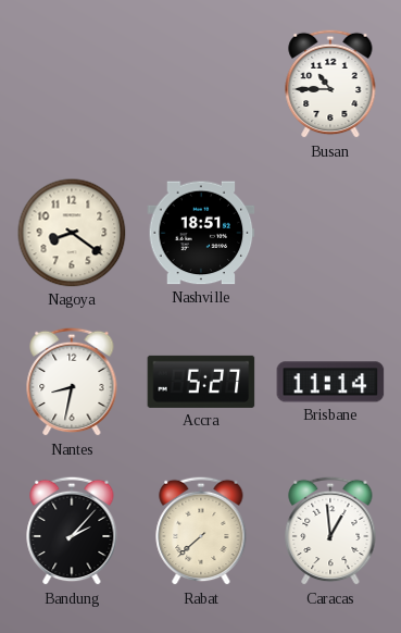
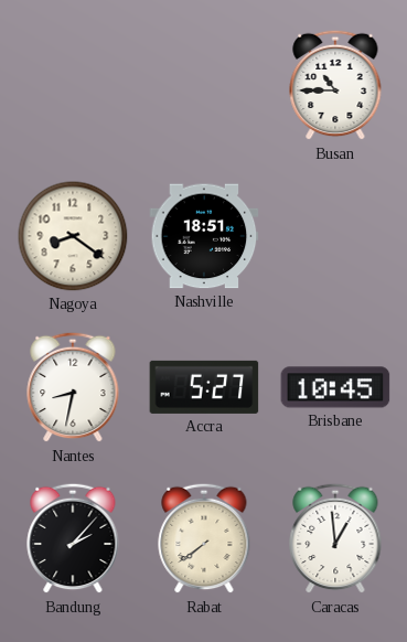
Brisbane: 11:14 -> 10:45
Rabat: 7:38 -> 7:39
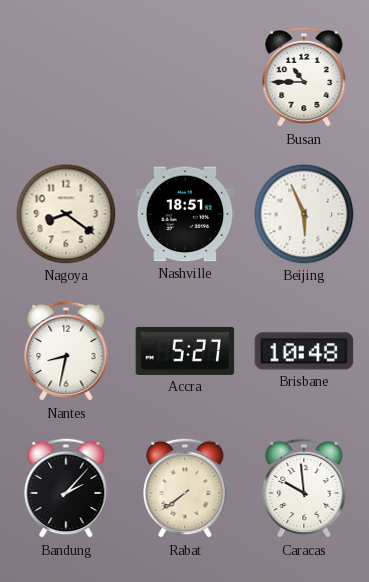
Beijing: none -> 5:56
Brisbane: 10:45 -> 10:48
Caracas: 12:59 -> 9:59
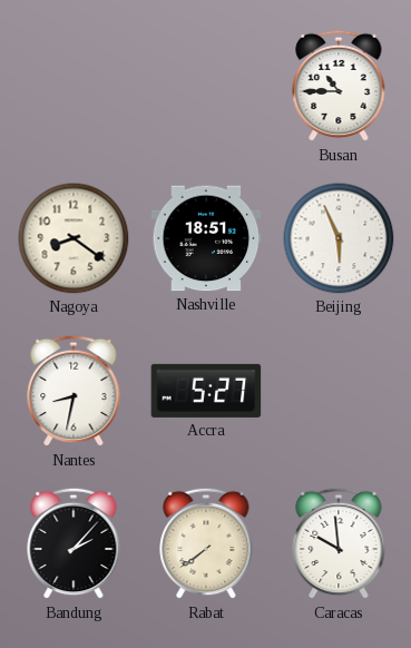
Brisbane: 10:48 -> none
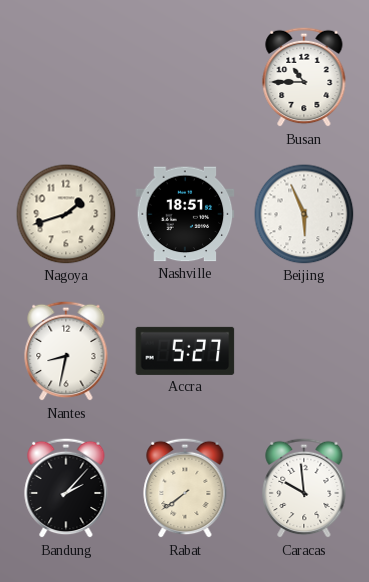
Nagoya: 8:21 -> 1:42
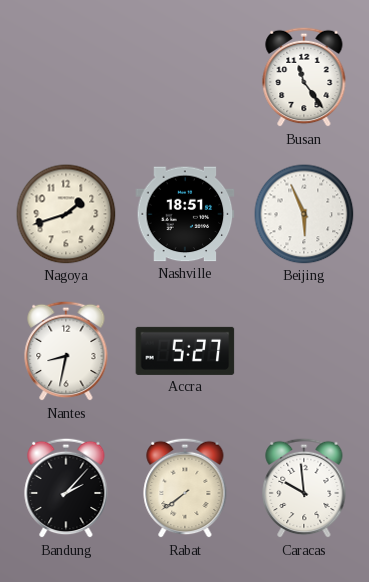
Busan: 10:45 -> 11:24
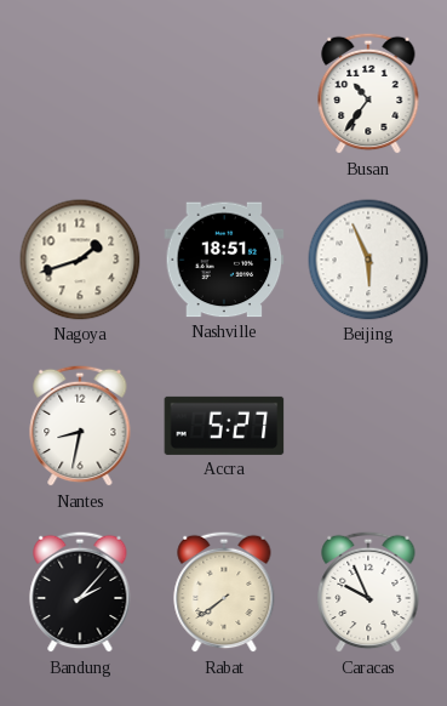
Busan: 11:24 -> 10:36
Caracas: 9:59 -> 9:56
